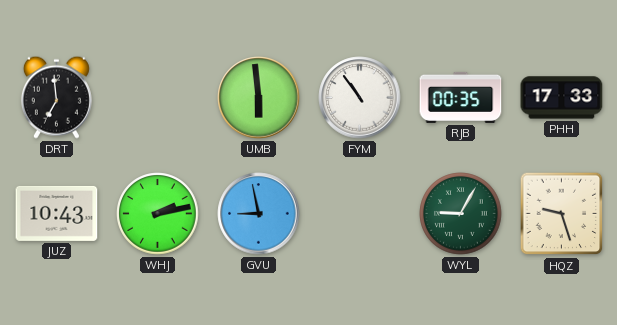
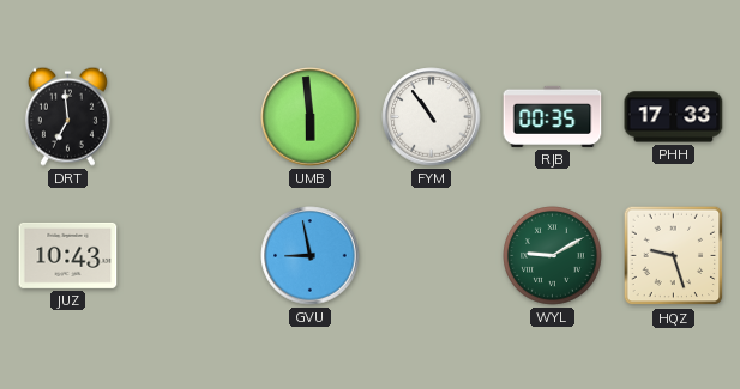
WHJ: 2:13 -> none
WYL: 9:05 -> 9:10
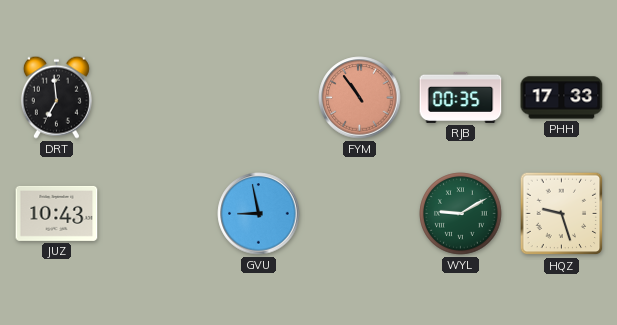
UMB: 5:59 -> none
FYM dial: white -> salmon
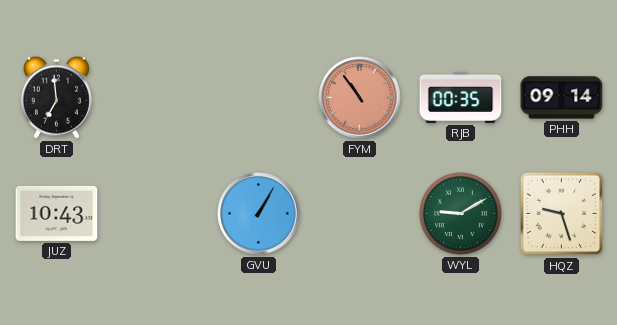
PHH: 17:33 -> 09:14
GVU: 8:58 -> 1:05
